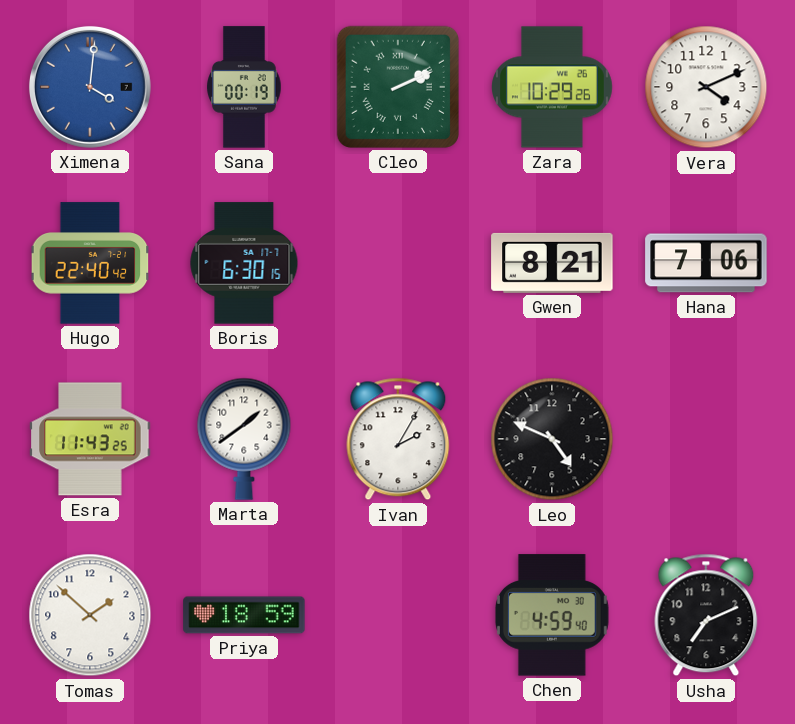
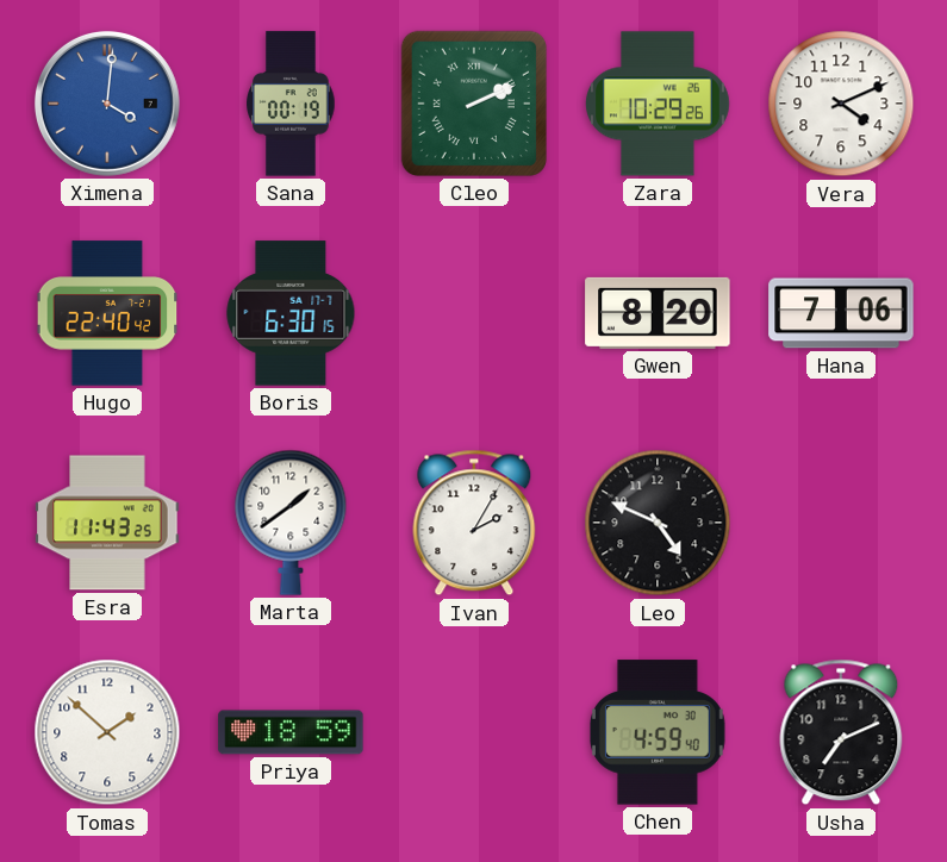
Gwen: 8:21 -> 8:20
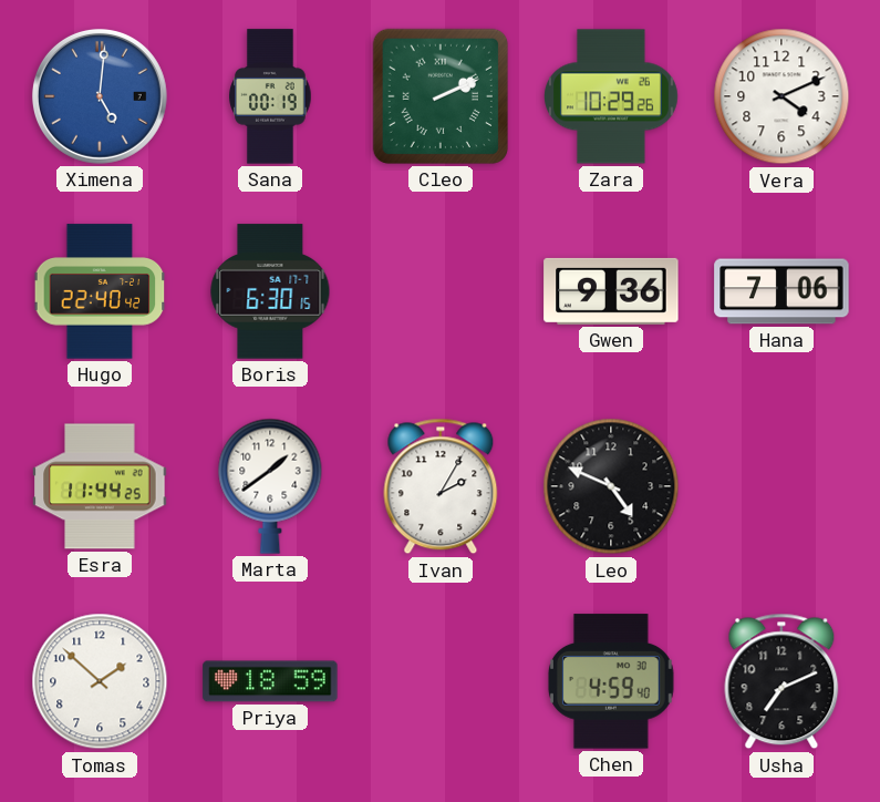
Ximena: 4:01 -> 5:01
Gwen: 8:20 -> 9:36
Esra: 11:43 -> 11:44
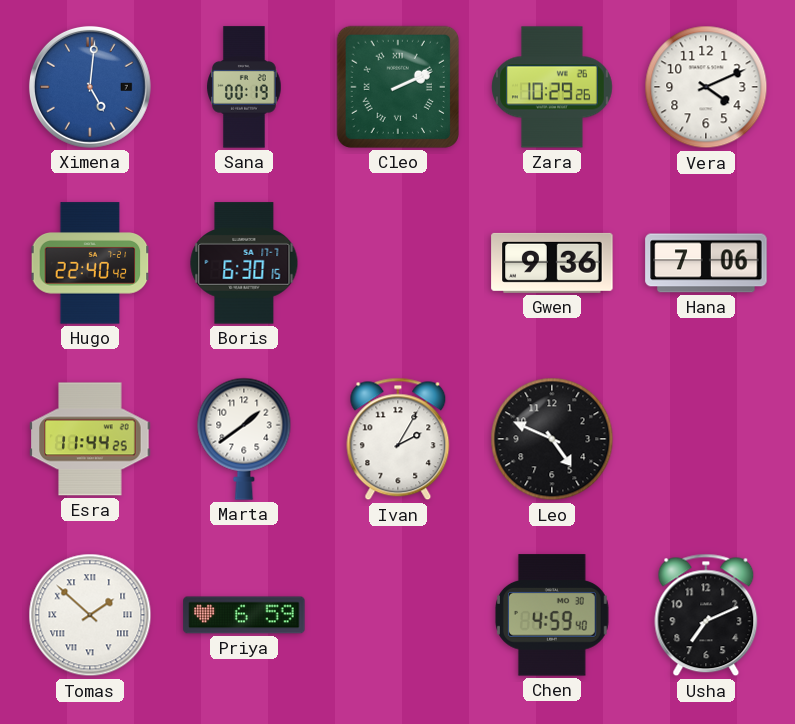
Tomas numerals: Arabic -> Roman
Priya: 18:59 -> 6:59
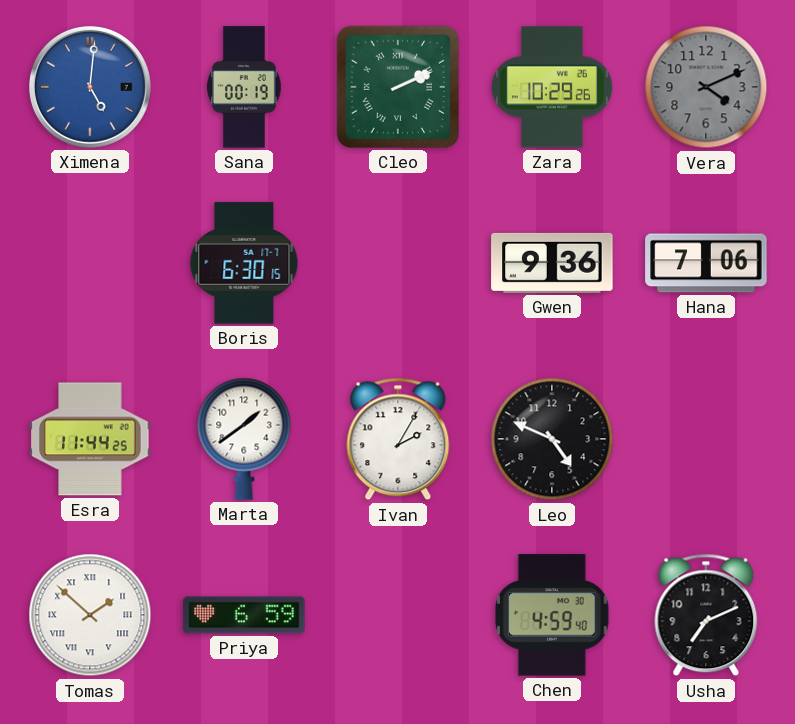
Vera dial: white -> grey
Hugo: 22:40 -> none
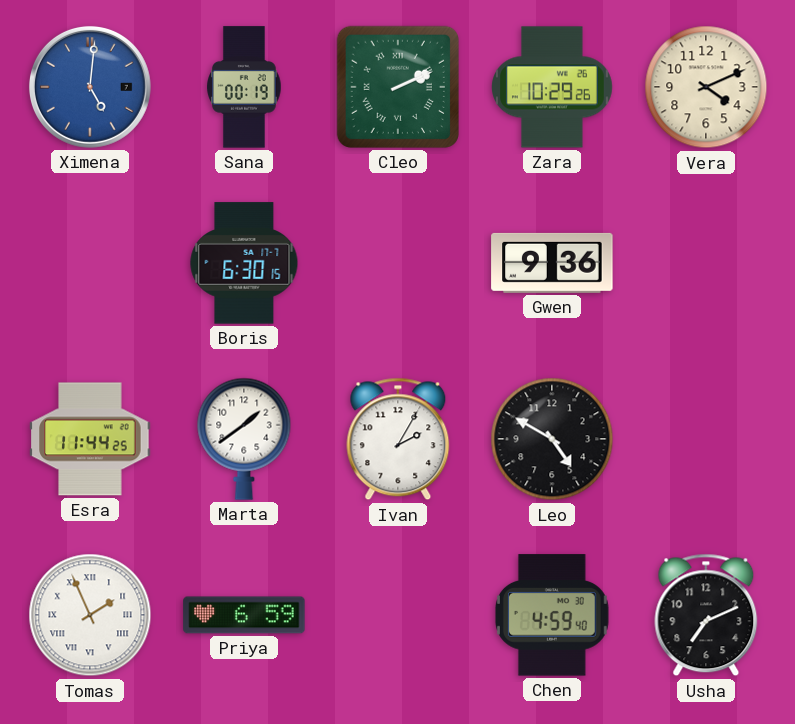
Vera dial: grey -> cream
Hana: 7:06 -> none
Leo: 4:49 -> 4:50
Tomas: 1:52 -> 1:56
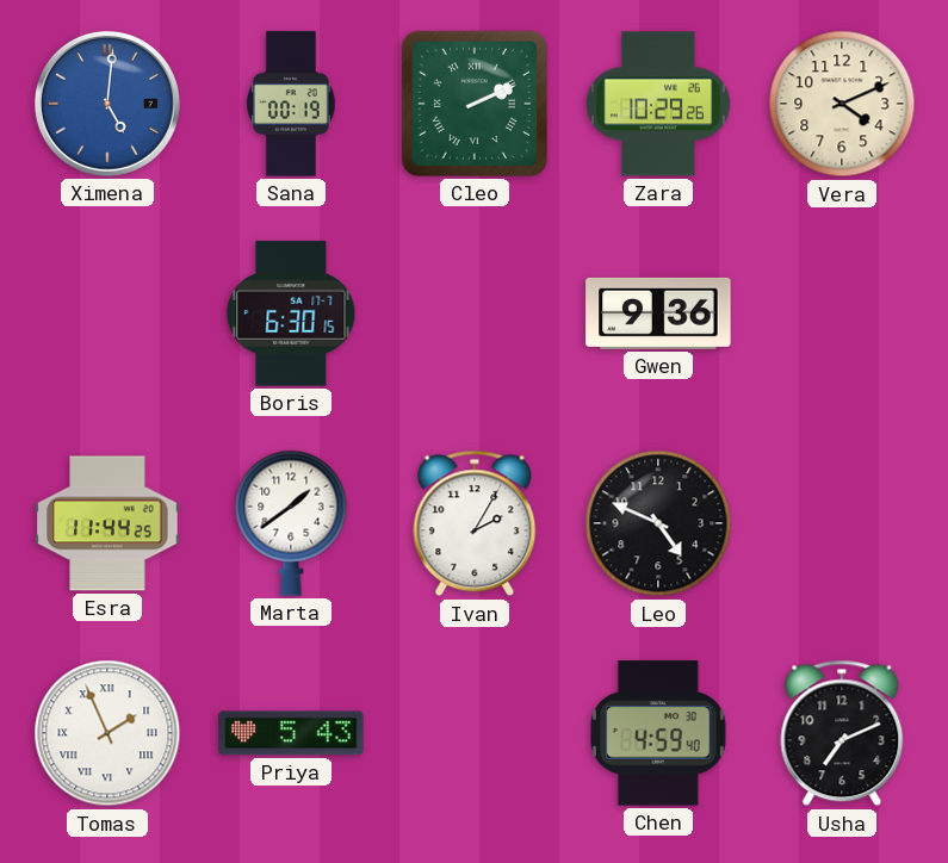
Leo: 4:50 -> 4:49
Priya: 6:59 -> 5:43
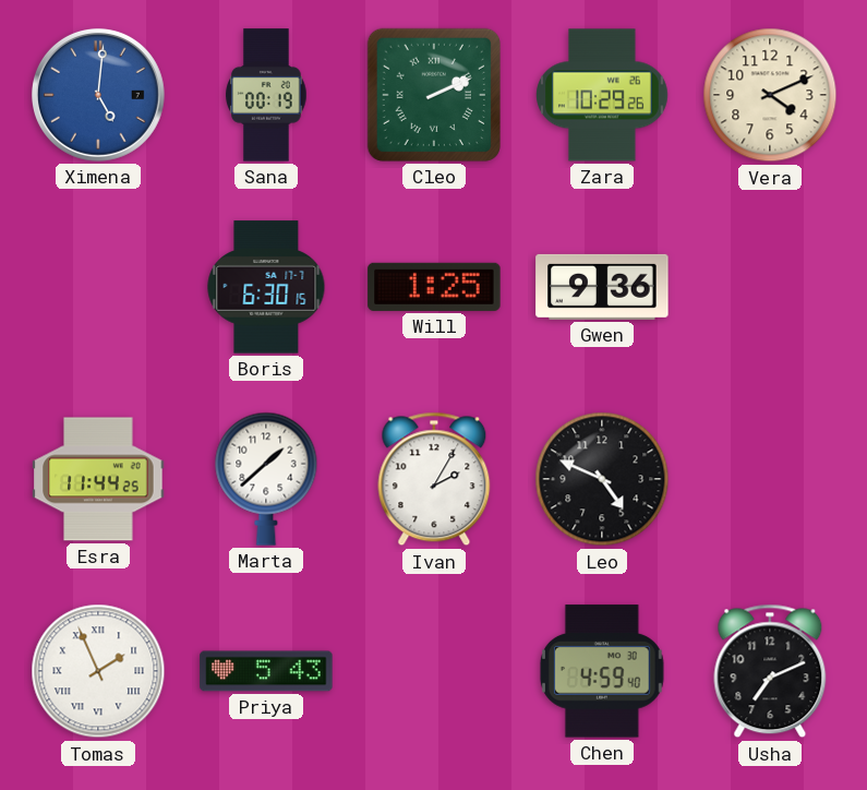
Will: none -> 1:25
Marta: 1:39 -> 1:38
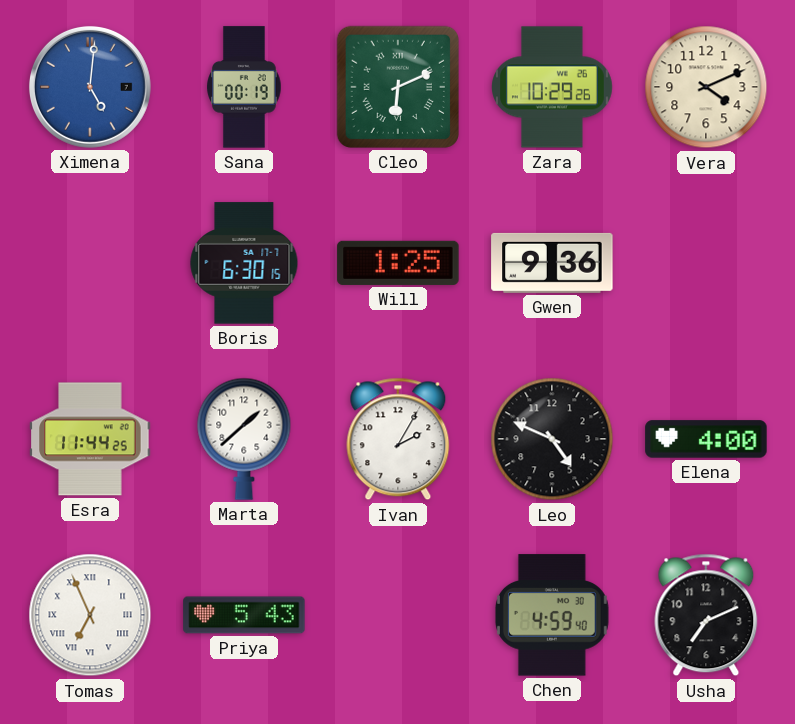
Cleo: 2:11 -> 6:11
Elena: none -> 4:00
Tomas: 1:56 -> 6:56
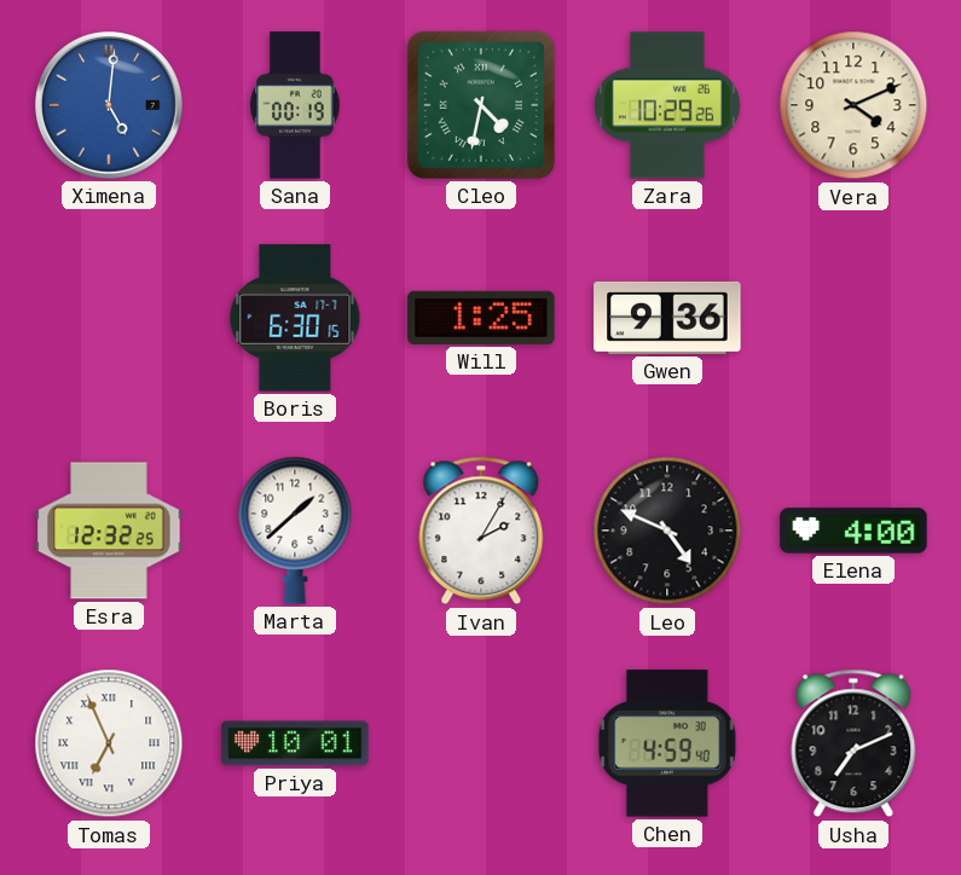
Cleo: 6:11 -> 4:32
Esra: 11:44 -> 12:32
Priya: 5:43 -> 10:01
